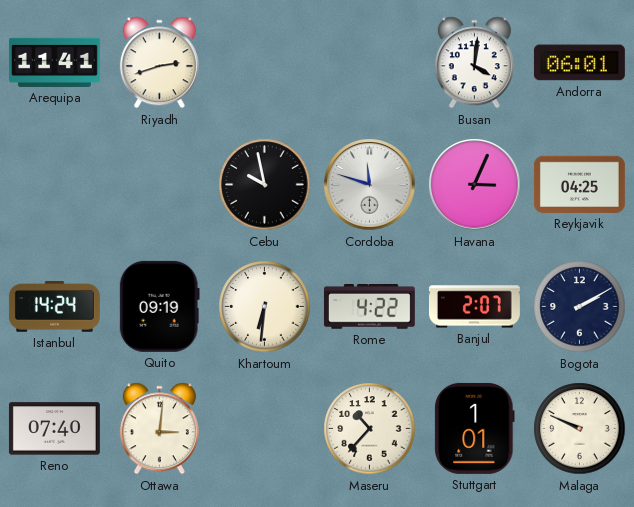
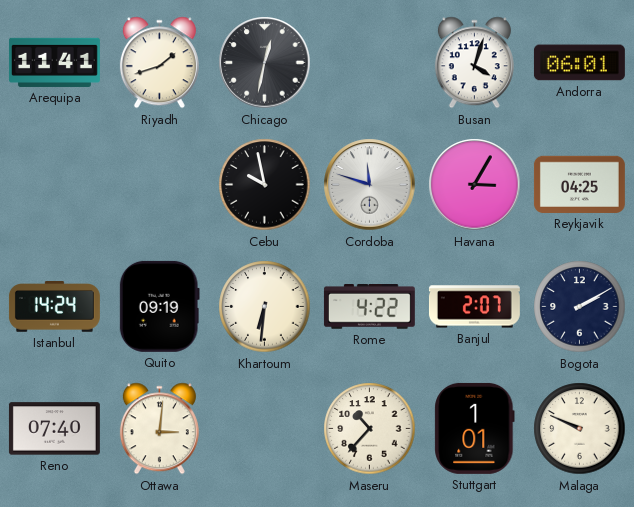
Riyadh: 2:42 -> 1:42
Chicago: none -> 12:32
Busan: 4:01 -> 4:03
Havana: 3:04 -> 3:05
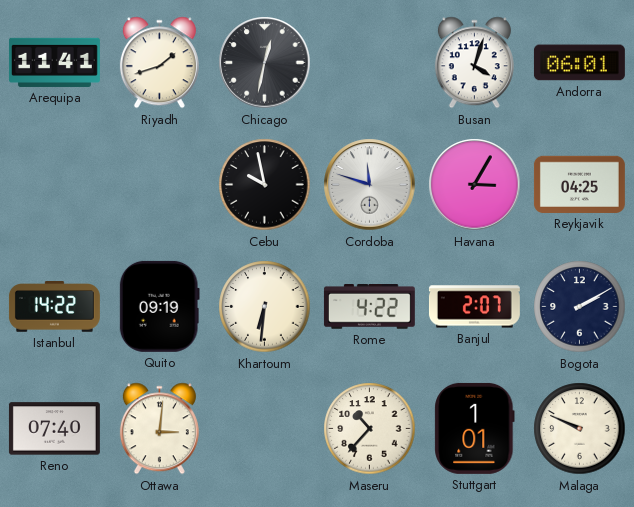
Istanbul: 14:24 -> 14:22
